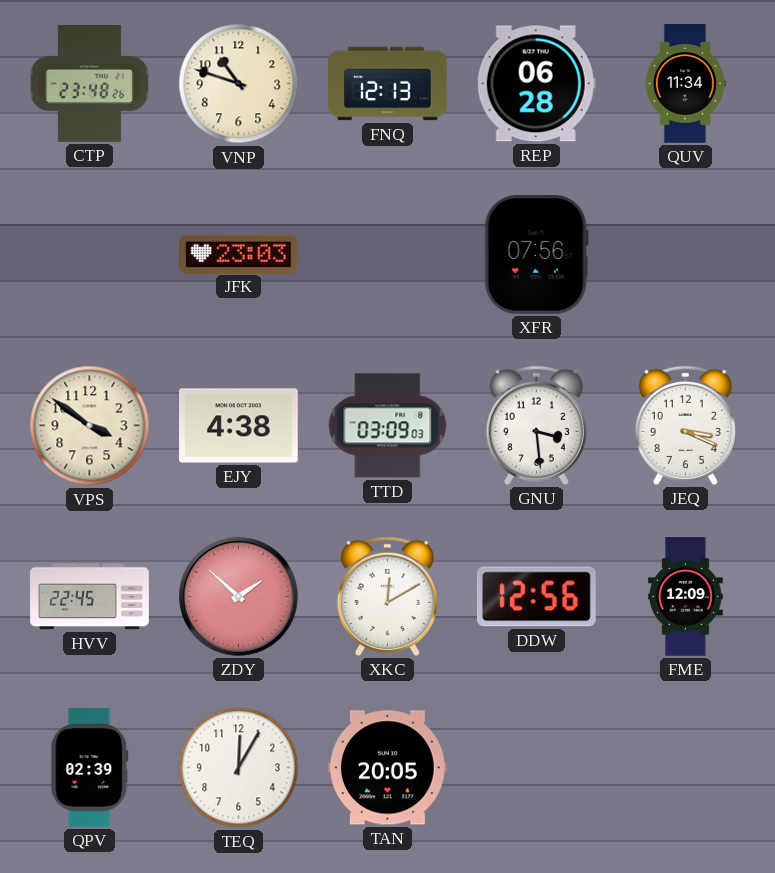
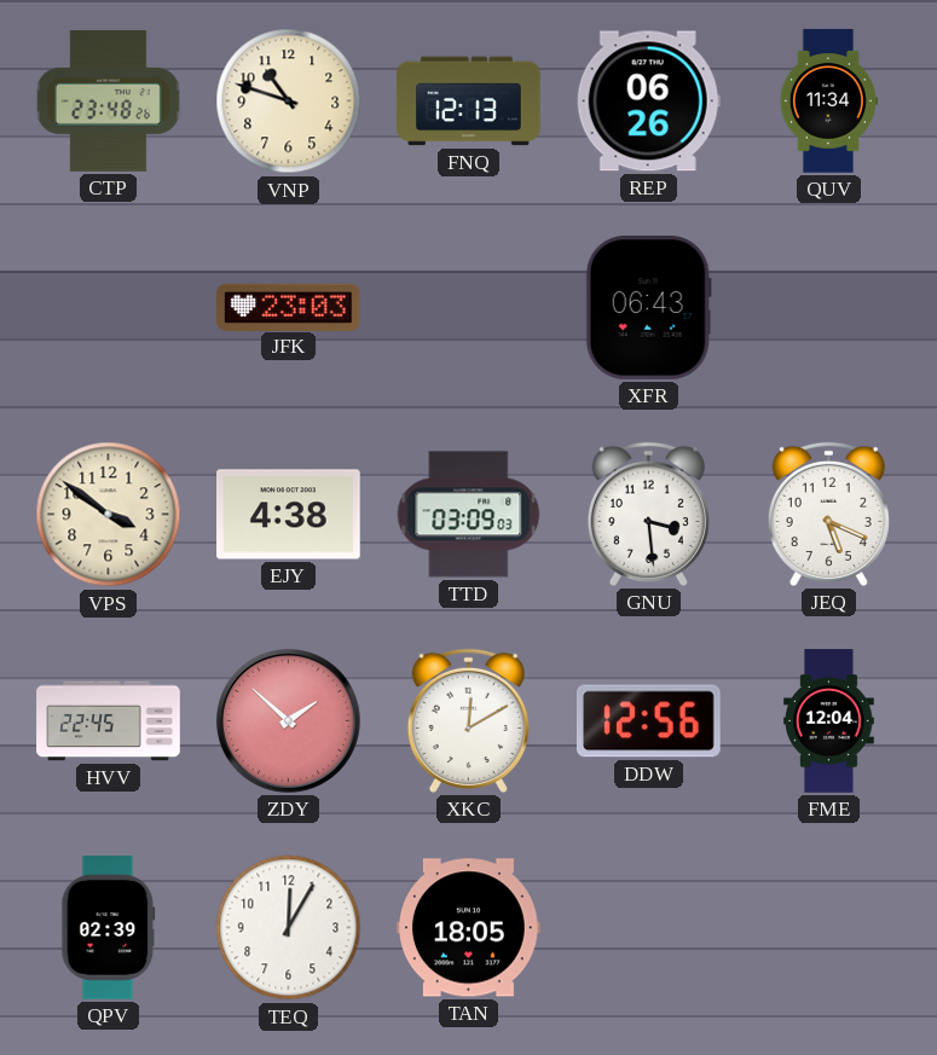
REP: 06:28 -> 06:26
XFR: 07:56 -> 06:43
JEQ: 3:19 -> 5:19
FME: 12:09 -> 12:04
TAN: 20:05 -> 18:05
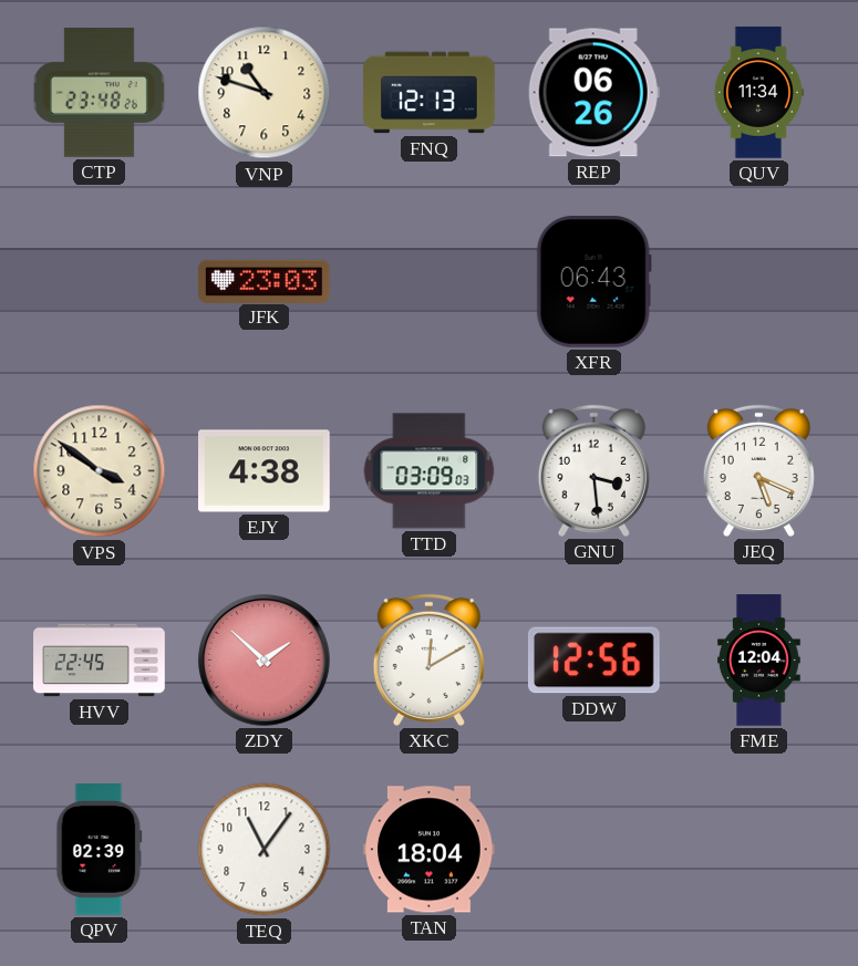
TEQ: 12:05 -> 11:06
TAN: 18:05 -> 18:04
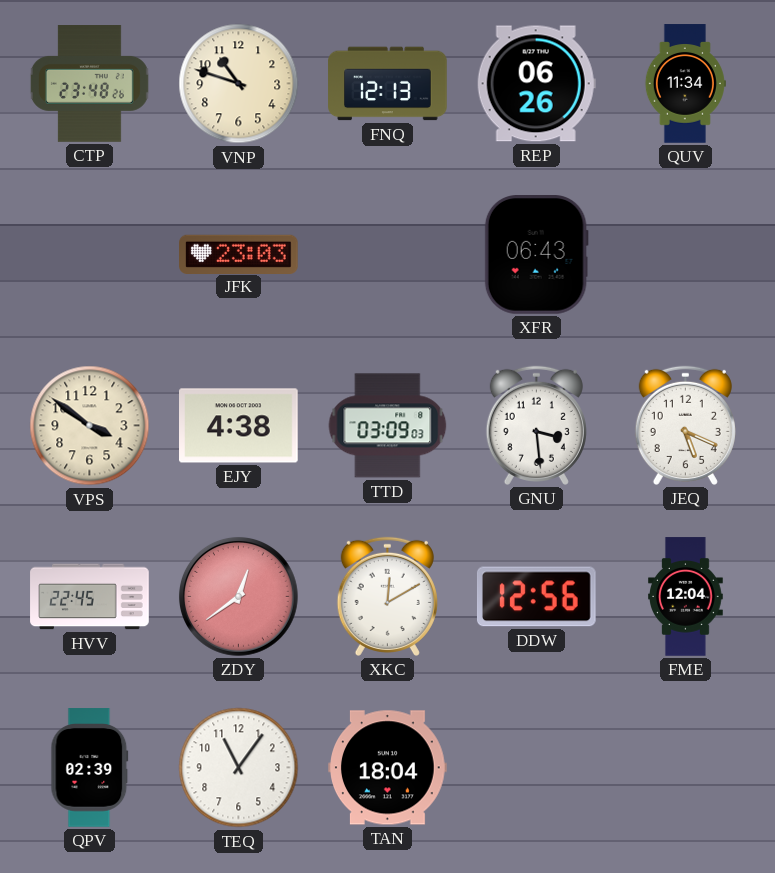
ZDY: 1:52 -> 12:39
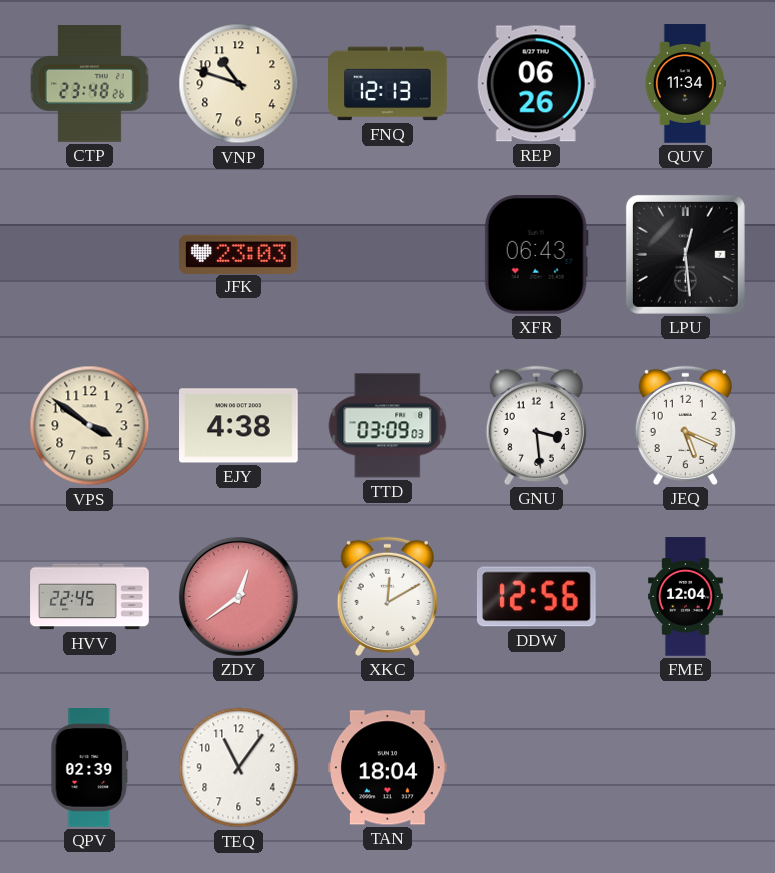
LPU: none -> 12:29
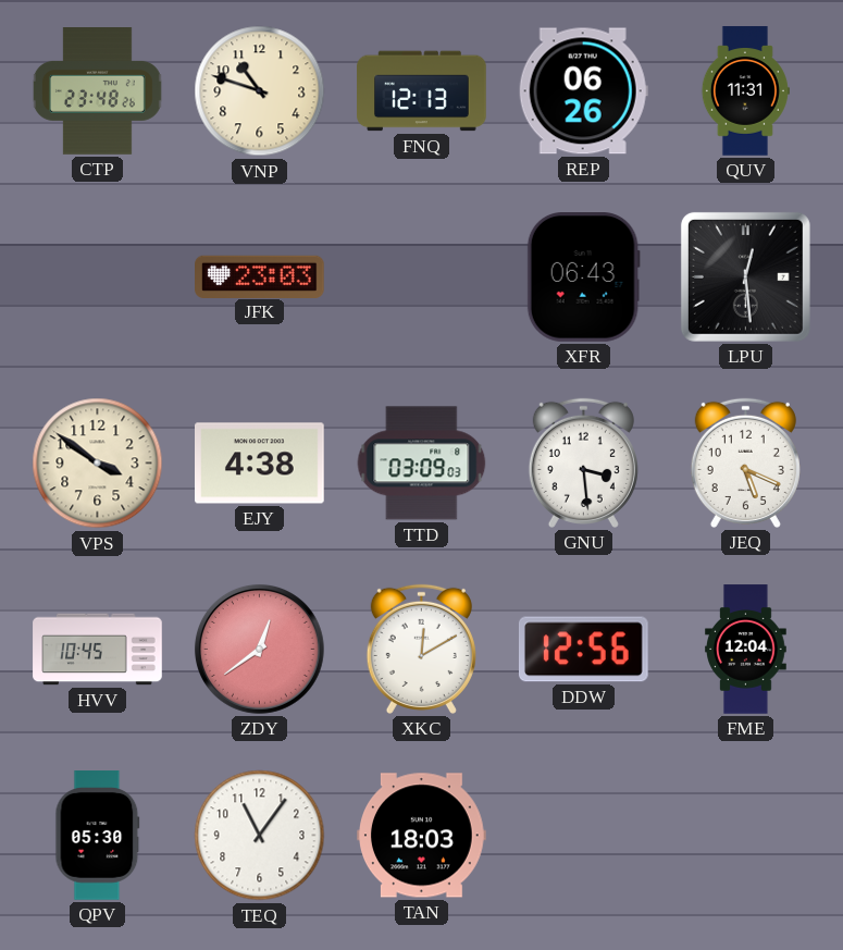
QUV: 11:34 -> 11:31
HVV: 22:45 -> 10:45
QPV: 02:39 -> 05:30
TAN: 18:04 -> 18:03
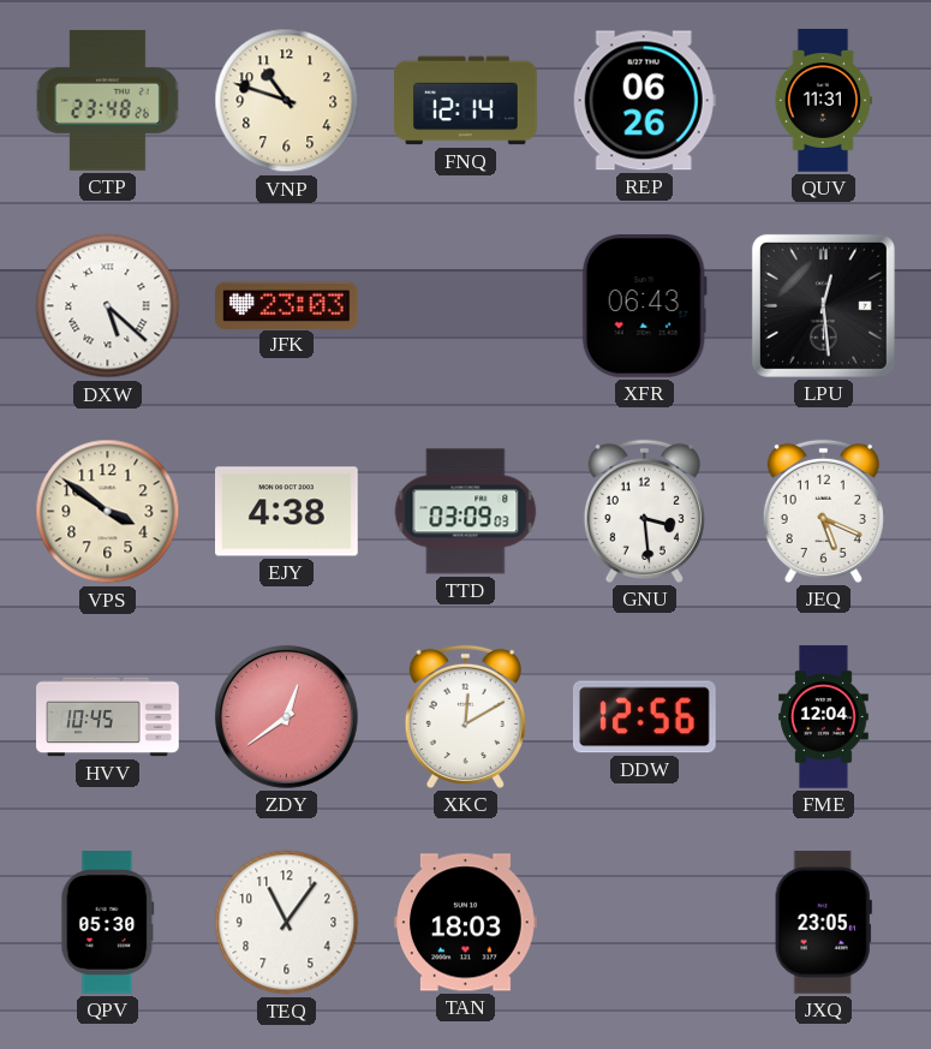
FNQ: 12:13 -> 12:14
DXW: none -> 5:22
JXQ: none -> 23:05
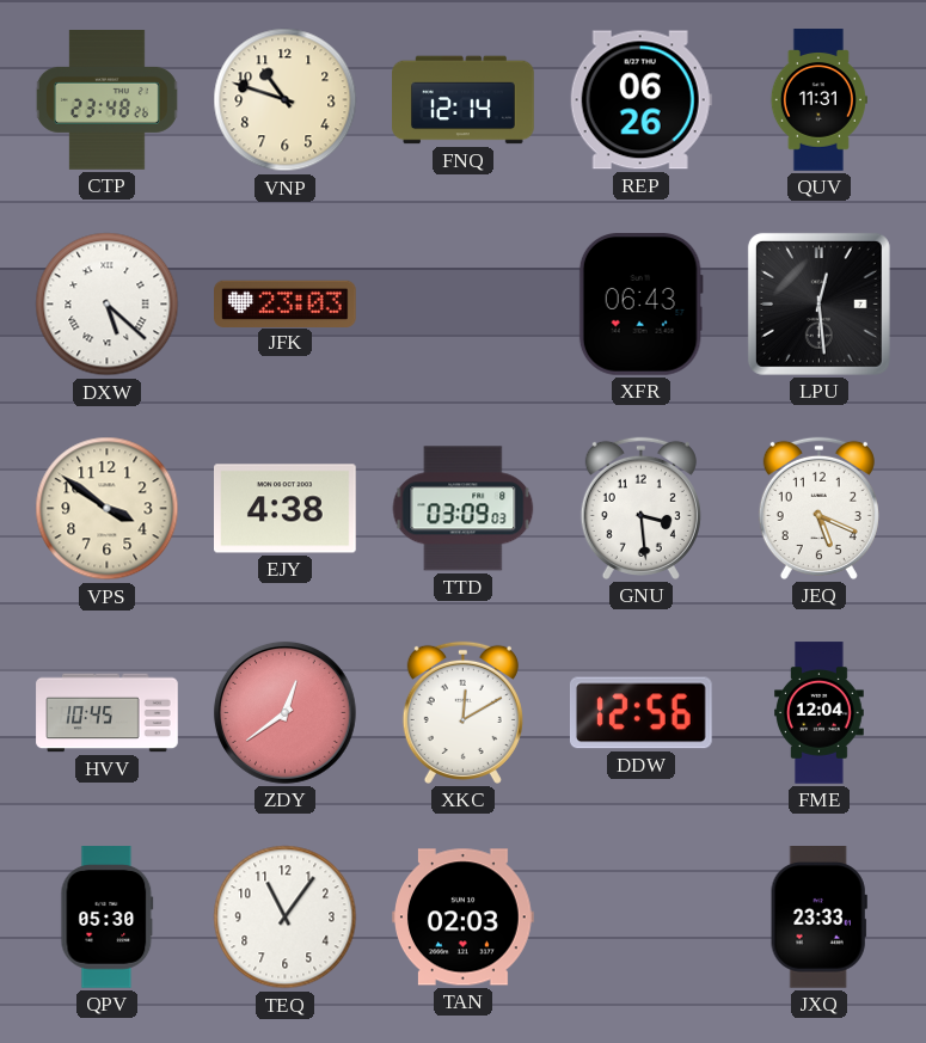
TAN: 18:03 -> 02:03
JXQ: 23:05 -> 23:33
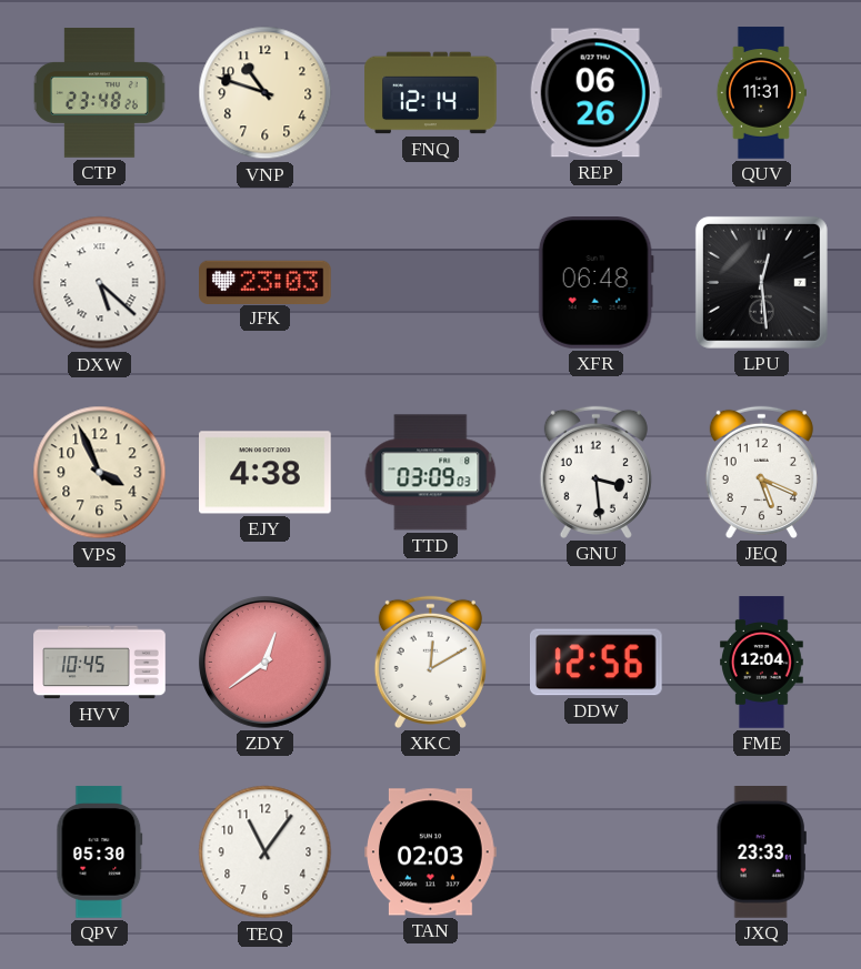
XFR: 06:43 -> 06:48
VPS: 3:51 -> 3:56
